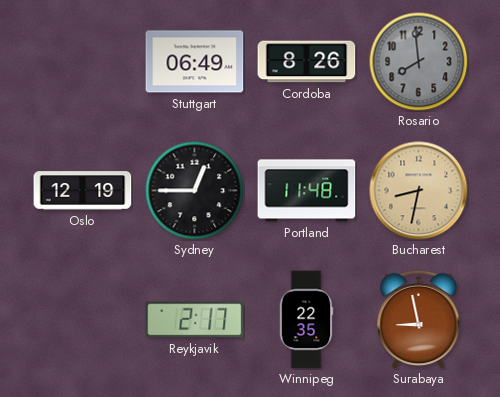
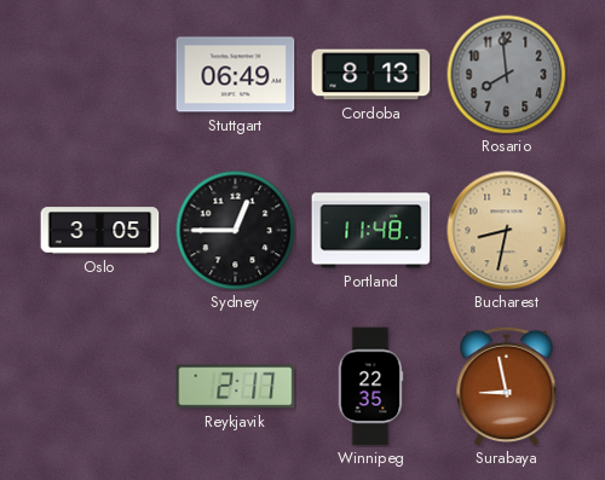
Cordoba: 8:26 -> 8:13
Oslo: 12:19 -> 3:05
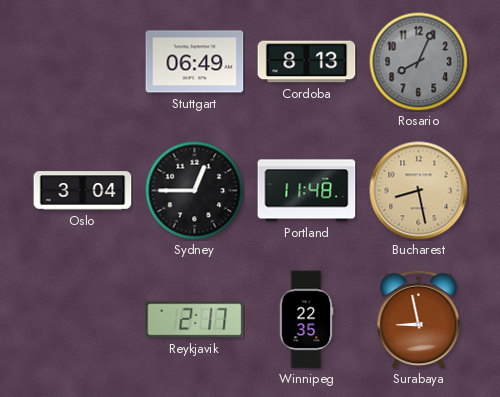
Rosario: 7:59 -> 8:04
Oslo: 3:05 -> 3:04
Bucharest: 8:32 -> 8:28
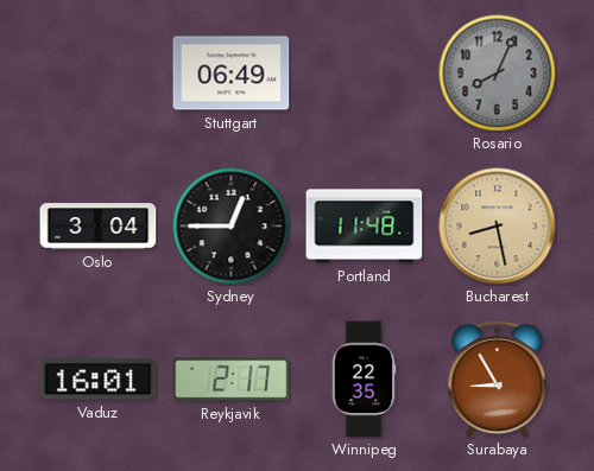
Cordoba: 8:13 -> none
Vaduz: none -> 16:01
Surabaya: 8:58 -> 8:55
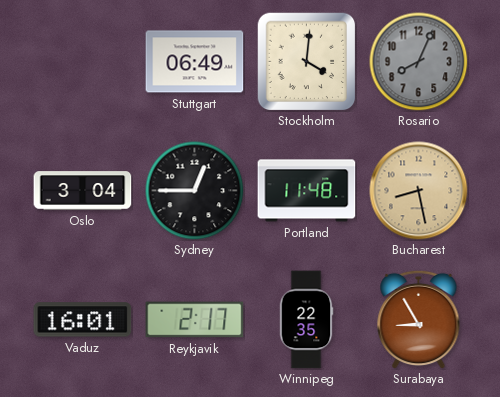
Stockholm: none -> 4:01
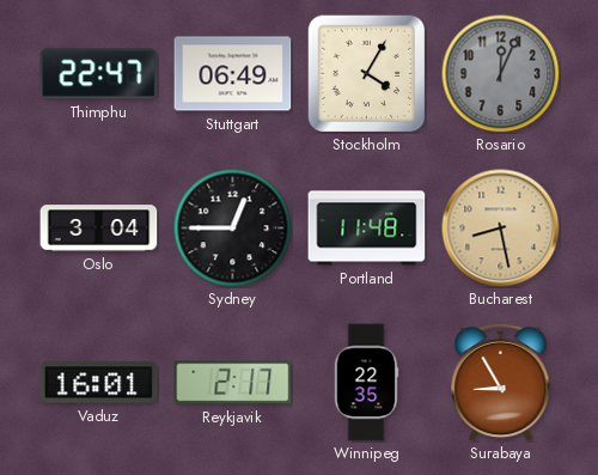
Thimphu: none -> 22:47
Stockholm: 4:01 -> 4:05
Rosario: 8:04 -> 12:04
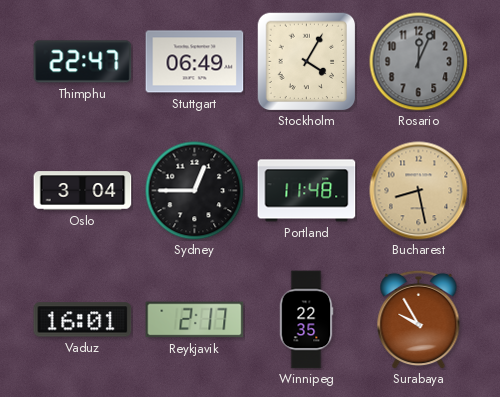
Surabaya: 8:55 -> 9:55
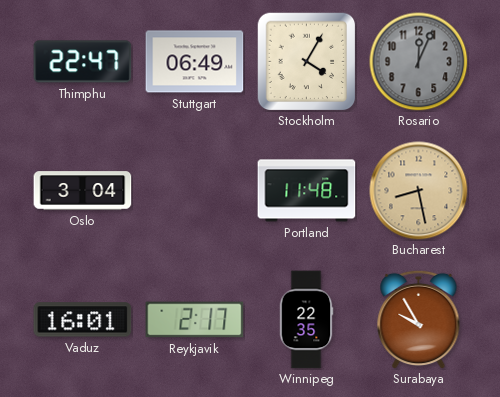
Sydney: 12:45 -> none
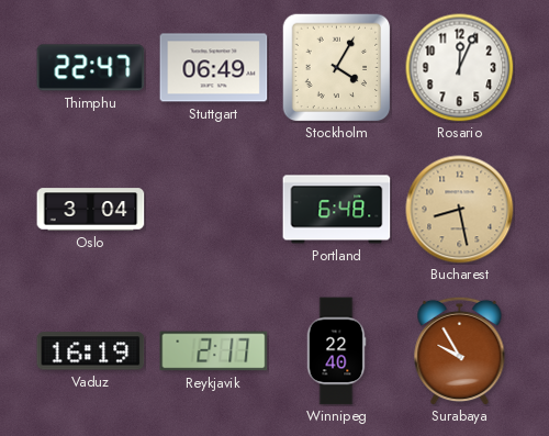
Rosario dial: grey -> white
Portland: 11:48 -> 6:48
Vaduz: 16:01 -> 16:19
Winnipeg: 22:35 -> 22:40
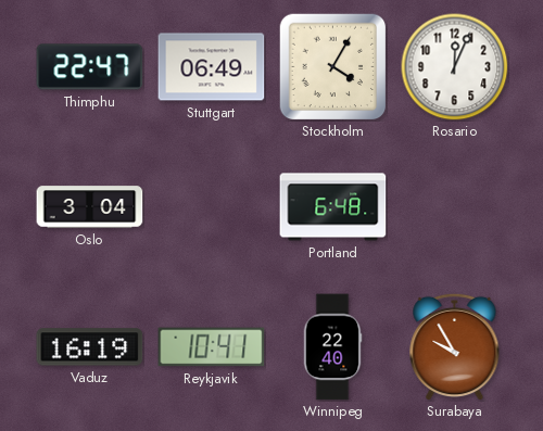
Bucharest: 8:28 -> none
Reykjavik: 2:17 -> 10:41
